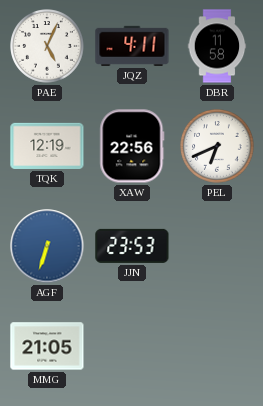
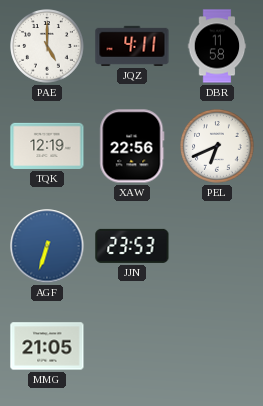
PAE: 5:04 -> 5:00
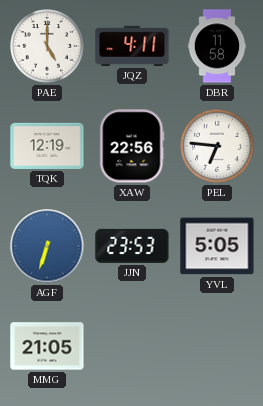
PEL: 6:41 -> 6:46
YVL: none -> 5:05
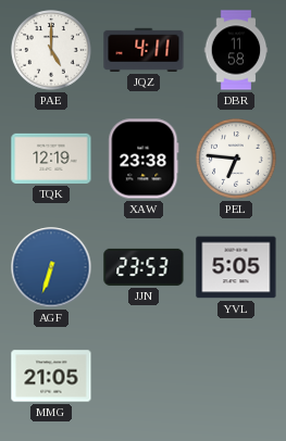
XAW: 22:56 -> 23:38
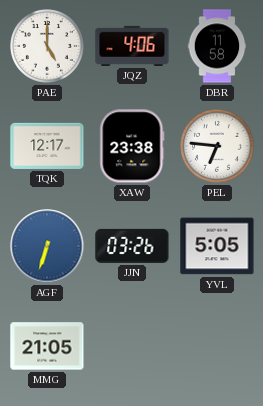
JQZ: 4:11 -> 4:06
TQK: 12:19 -> 12:17
JJN: 23:53 -> 03:26
